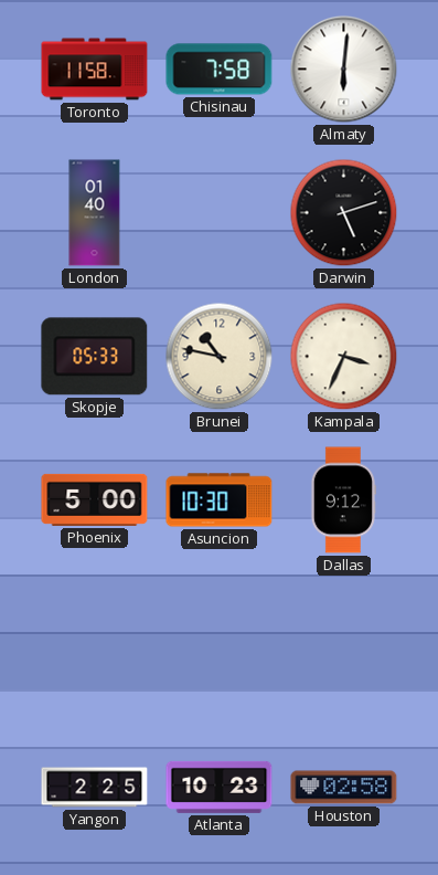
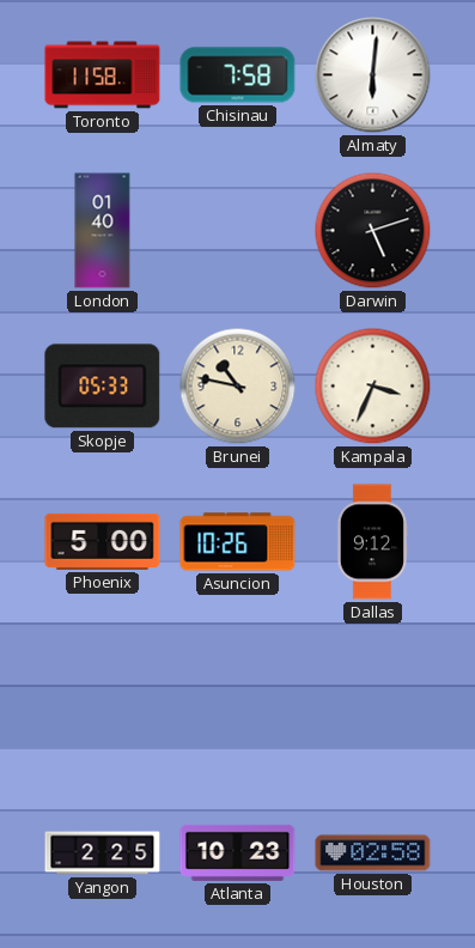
Asuncion: 10:30 -> 10:26
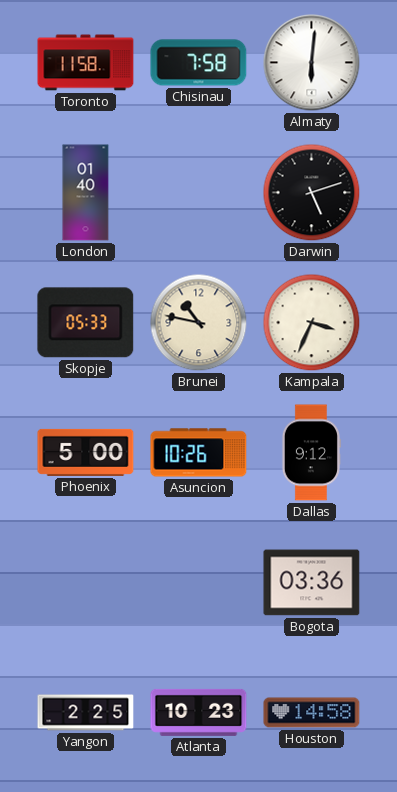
Bogota: none -> 03:36
Houston: 02:58 -> 14:58
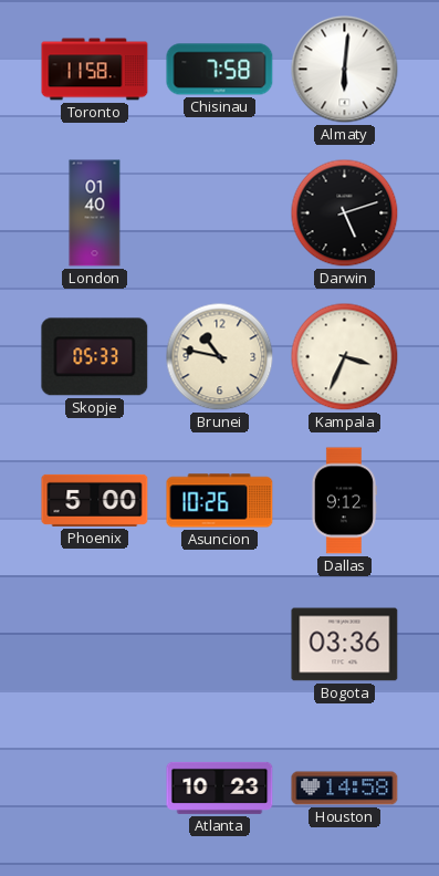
Yangon: 2:25 -> none
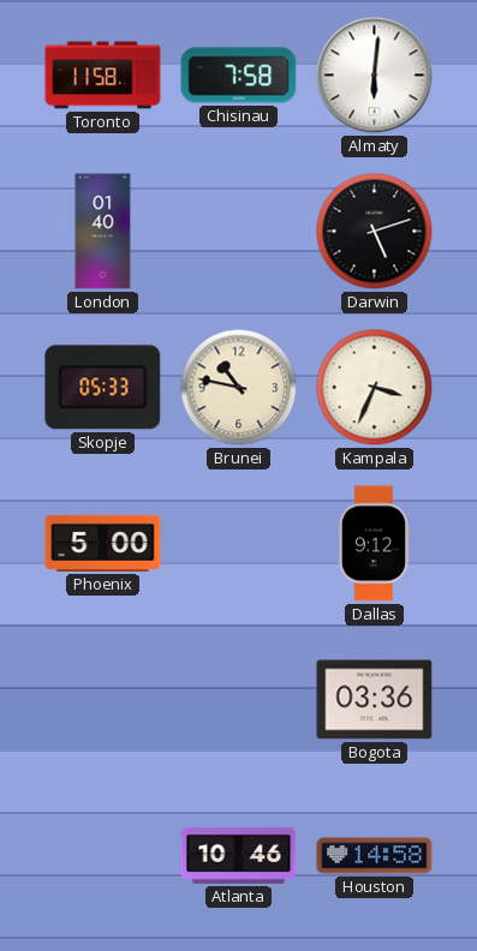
Asuncion: 10:26 -> none
Atlanta: 10:23 -> 10:46
